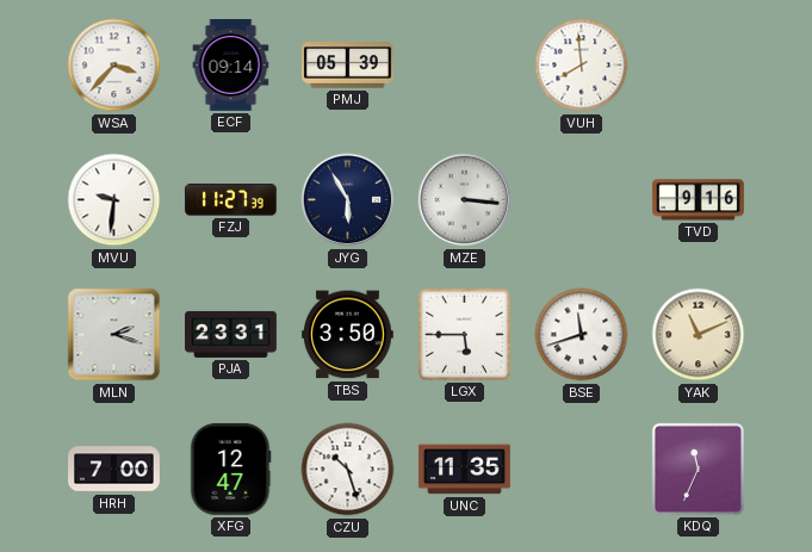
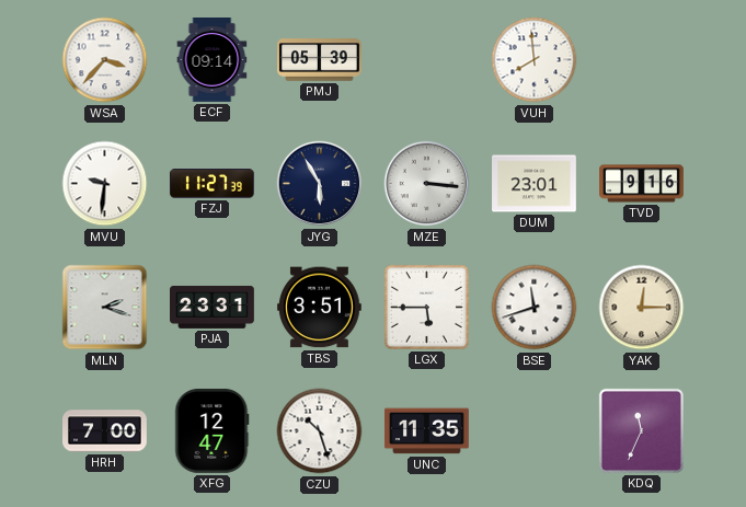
DUM: none -> 23:01
TBS: 3:50 -> 3:51
YAK: 11:11 -> 12:15
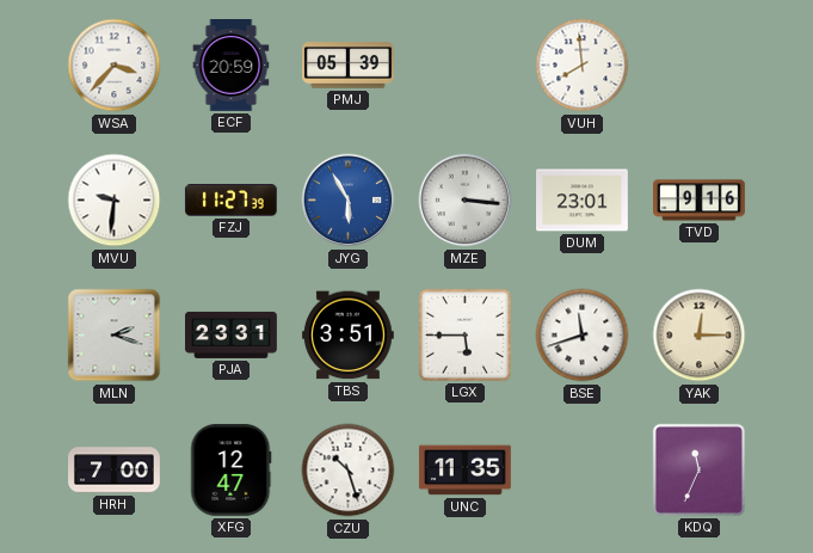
ECF: 09:14 -> 20:59
JYG dial: navy -> blue
